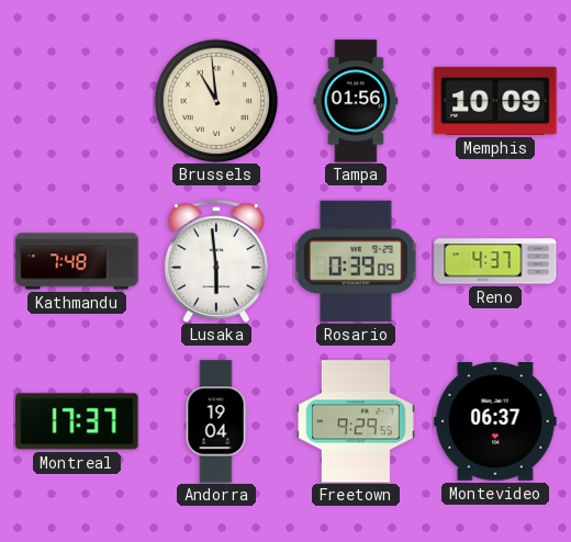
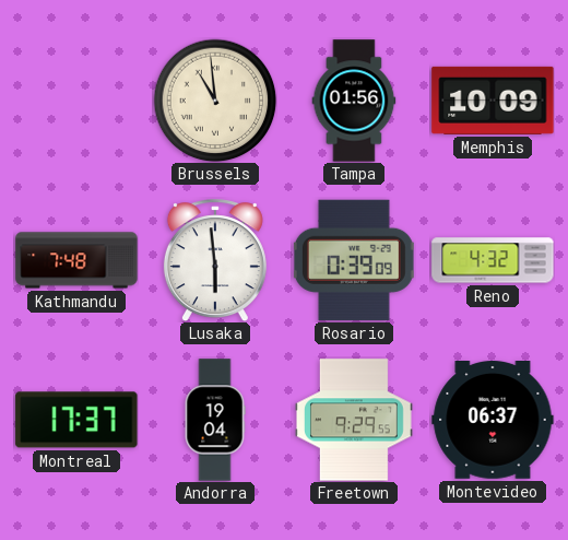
Reno: 4:37 -> 4:32
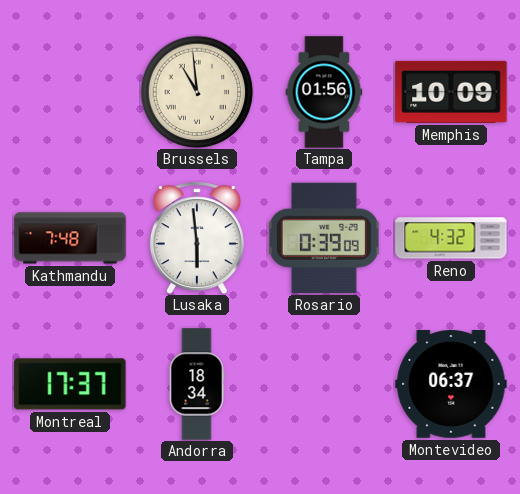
Andorra: 19:04 -> 18:34
Freetown: 9:29 -> none
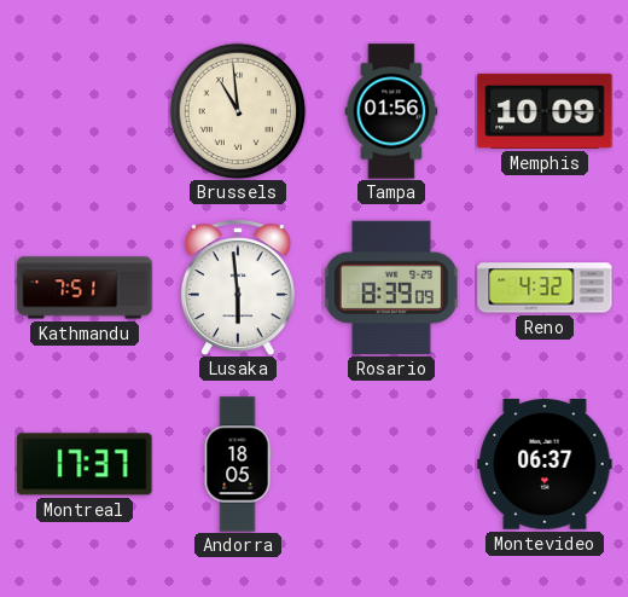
Kathmandu: 7:48 -> 7:51
Rosario: 0:39 -> 8:39
Andorra: 18:34 -> 18:05
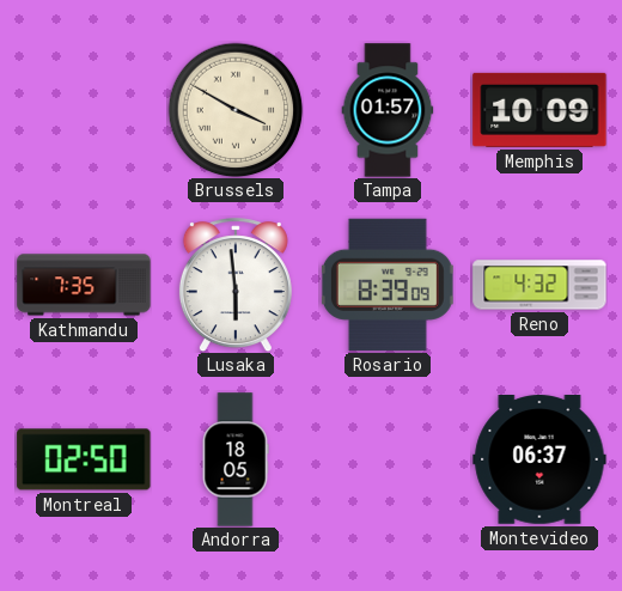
Brussels: 10:59 -> 3:50
Tampa: 01:56 -> 01:57
Kathmandu: 7:51 -> 7:35
Montreal: 17:37 -> 02:50
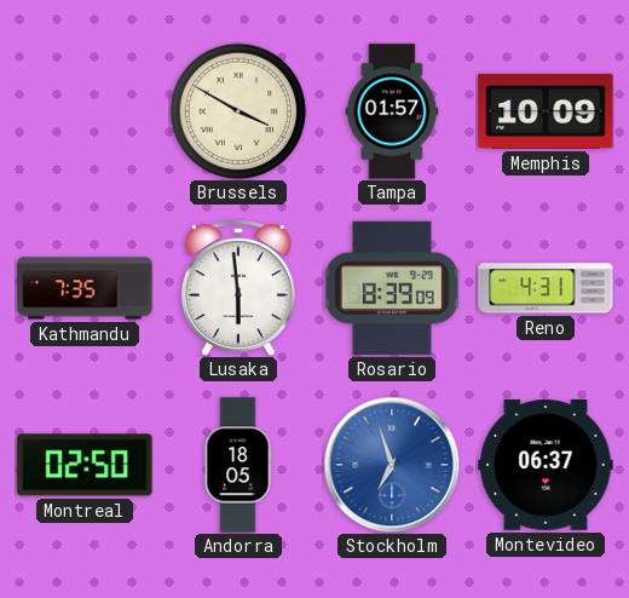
Reno: 4:32 -> 4:31
Stockholm: none -> 6:57
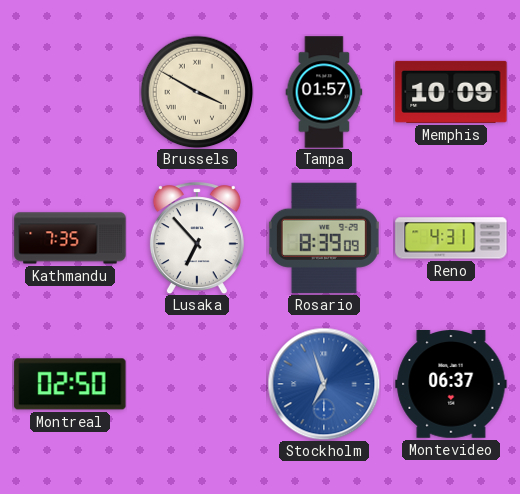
Lusaka: 5:59 -> 6:53
Andorra: 18:05 -> none
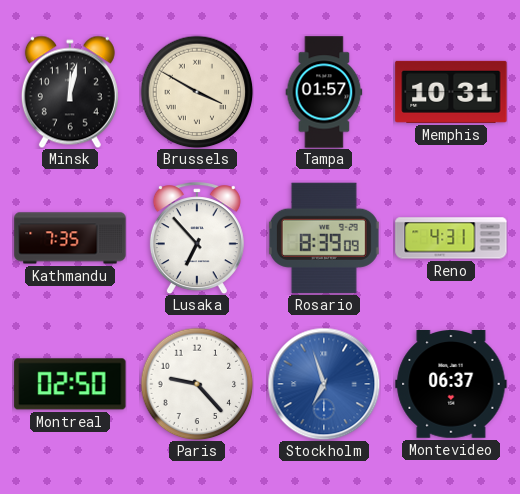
Minsk: none -> 12:02
Memphis: 10:09 -> 10:31
Paris: none -> 9:23
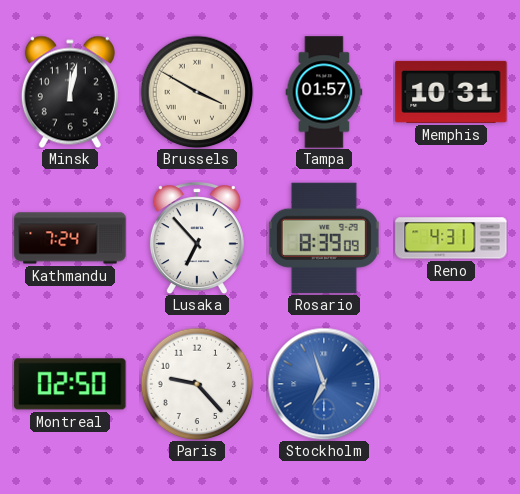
Kathmandu: 7:35 -> 7:24
Montevideo: 06:37 -> none
